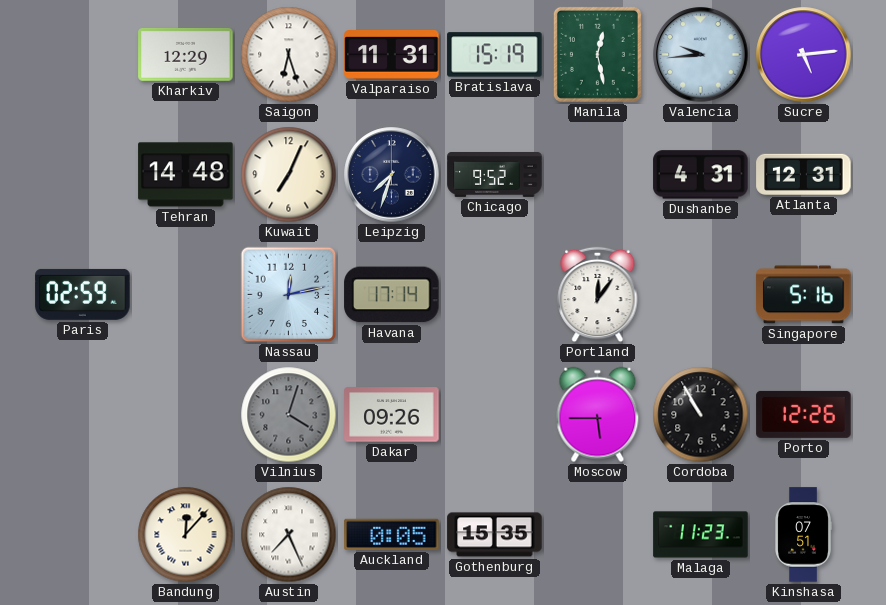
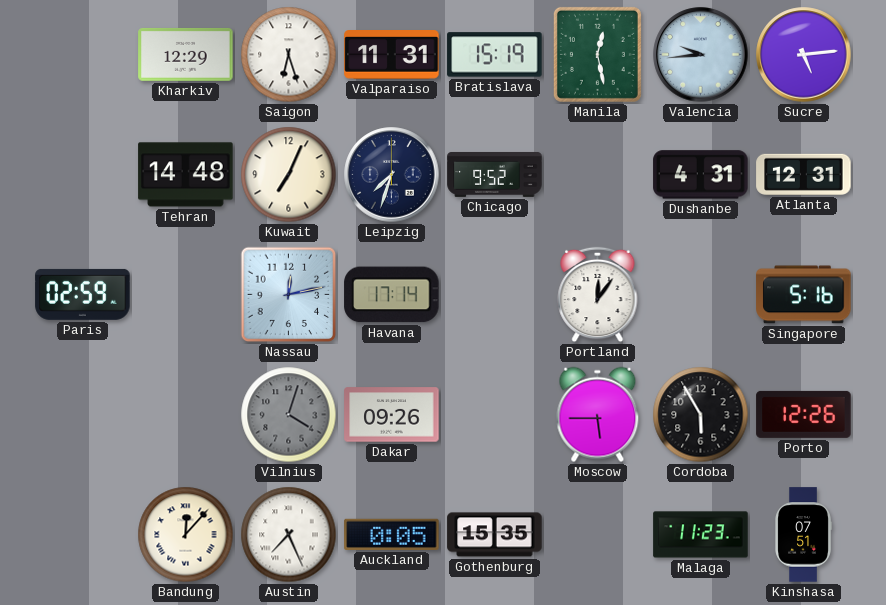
Cordoba: 10:55 -> 5:55
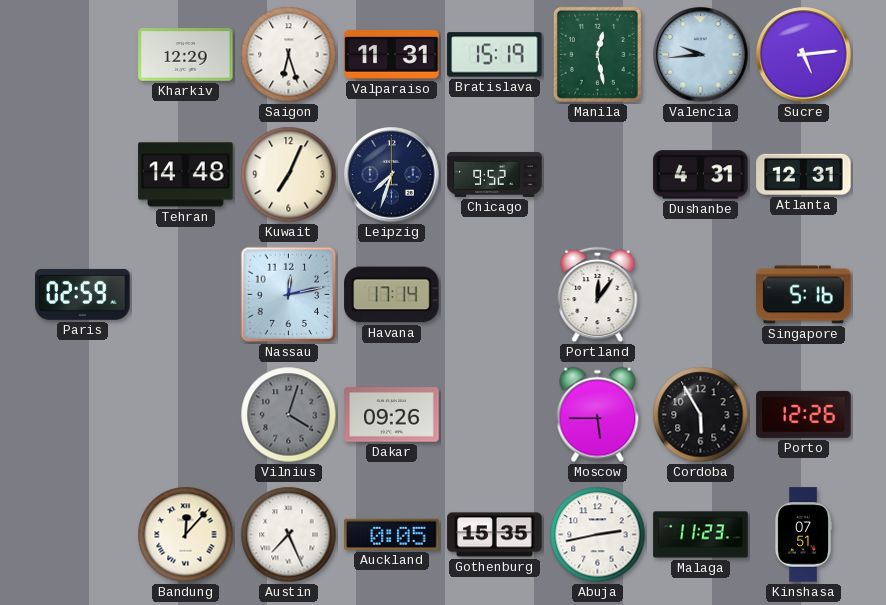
Abuja: none -> 2:43
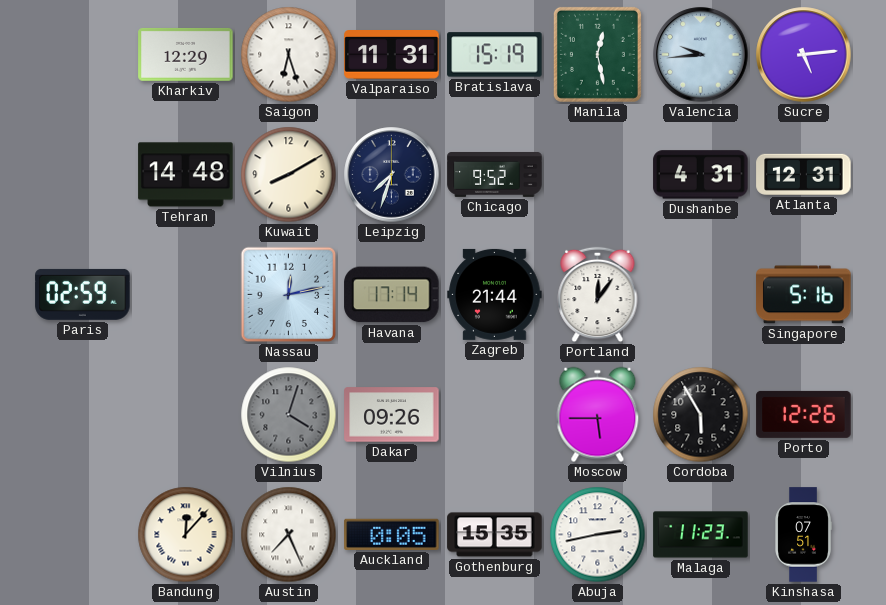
Kuwait: 7:04 -> 8:10
Zagreb: none -> 21:44
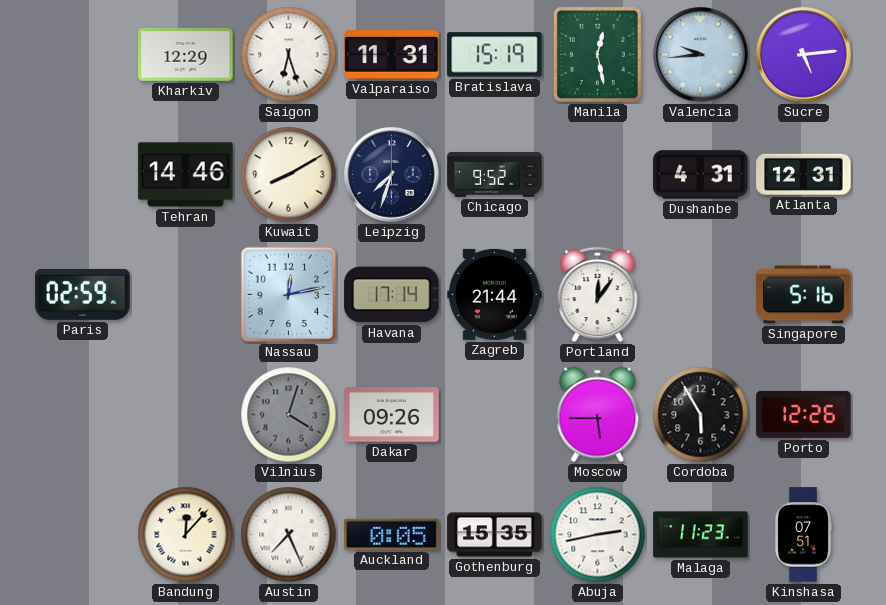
Tehran: 14:48 -> 14:46
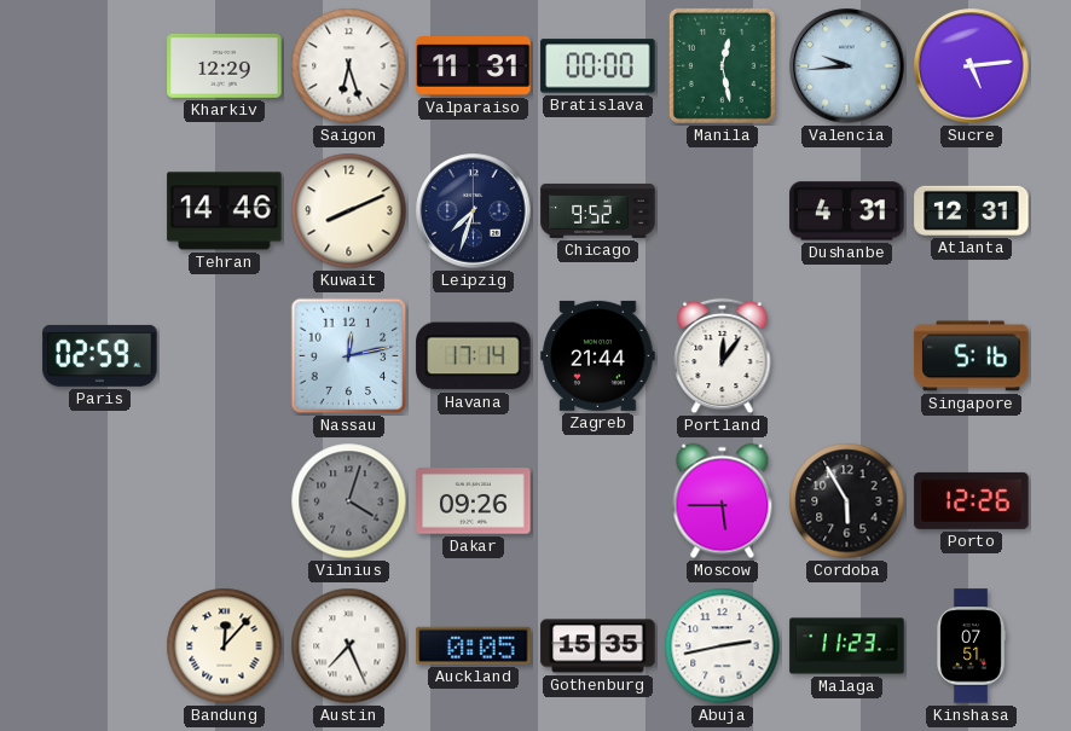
Bratislava: 15:19 -> 00:00
Kuwait: 8:10 -> 8:11
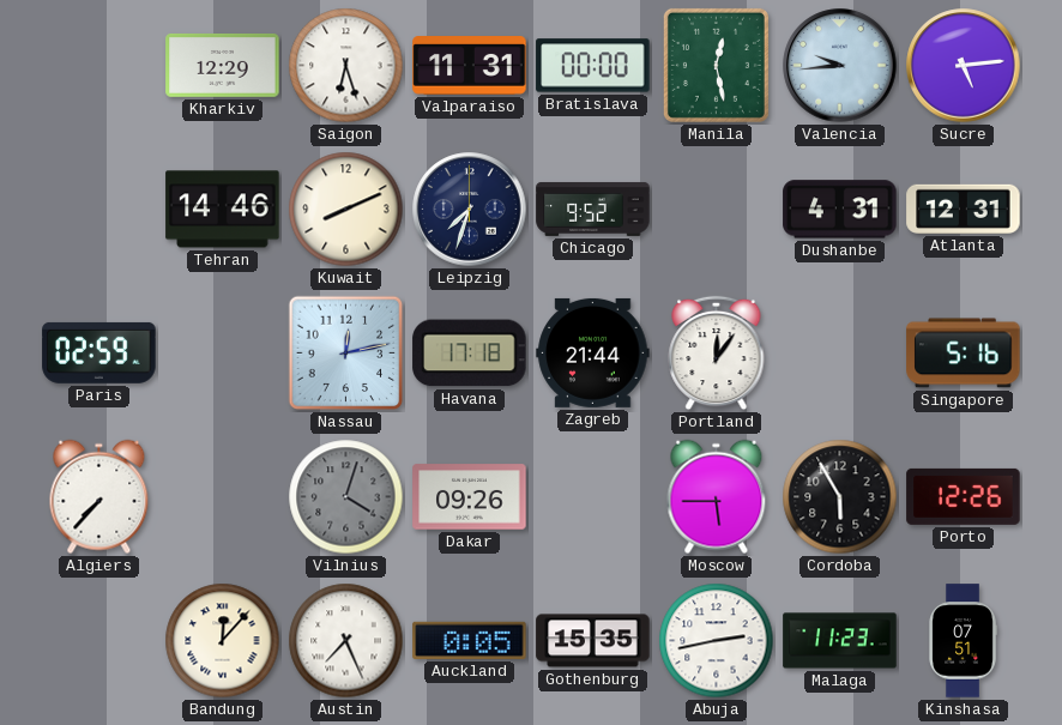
Havana: 17:14 -> 17:18
Algiers: none -> 7:37
